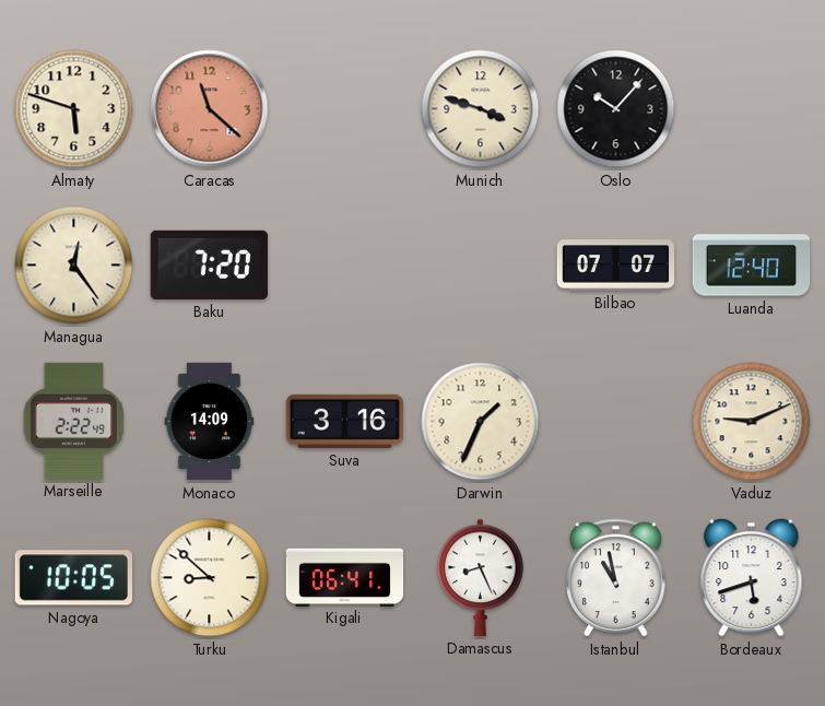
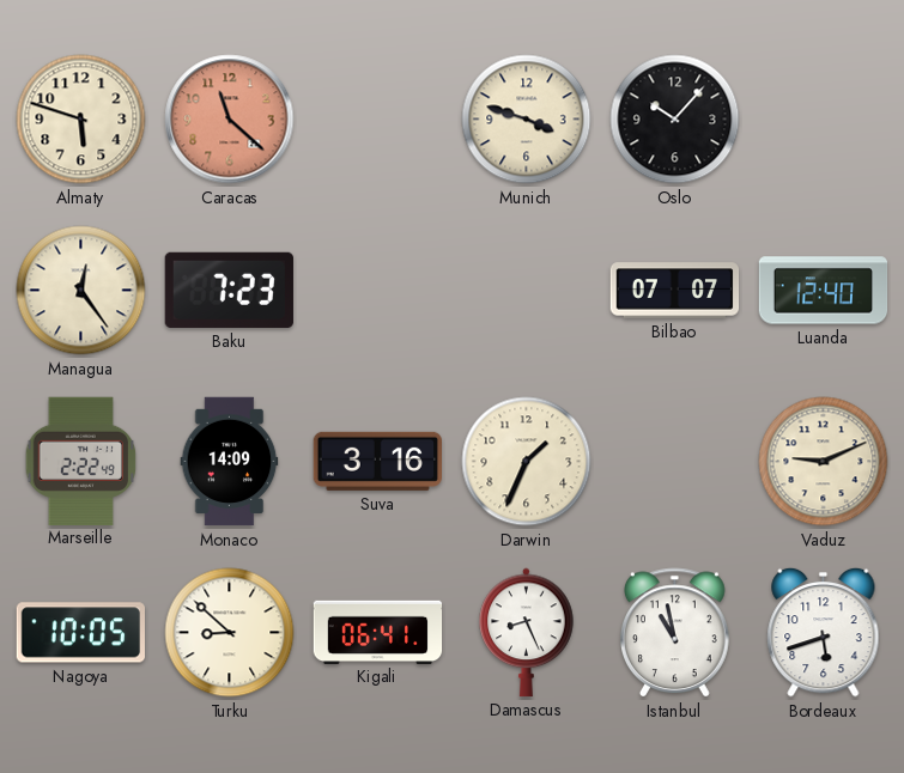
Baku: 7:20 -> 7:23
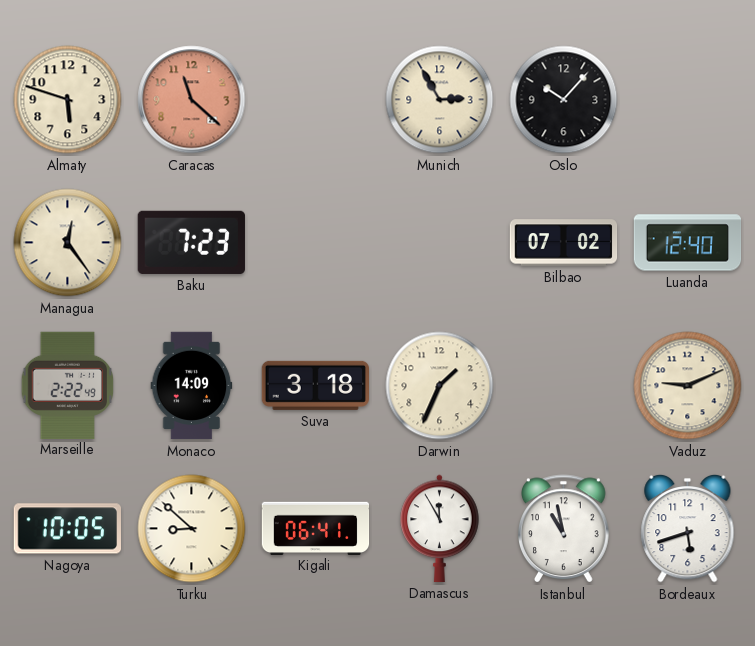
Munich: 3:48 -> 2:55
Bilbao: 07:07 -> 07:02
Suva: 3:16 -> 3:18
Damascus: 8:26 -> 11:55
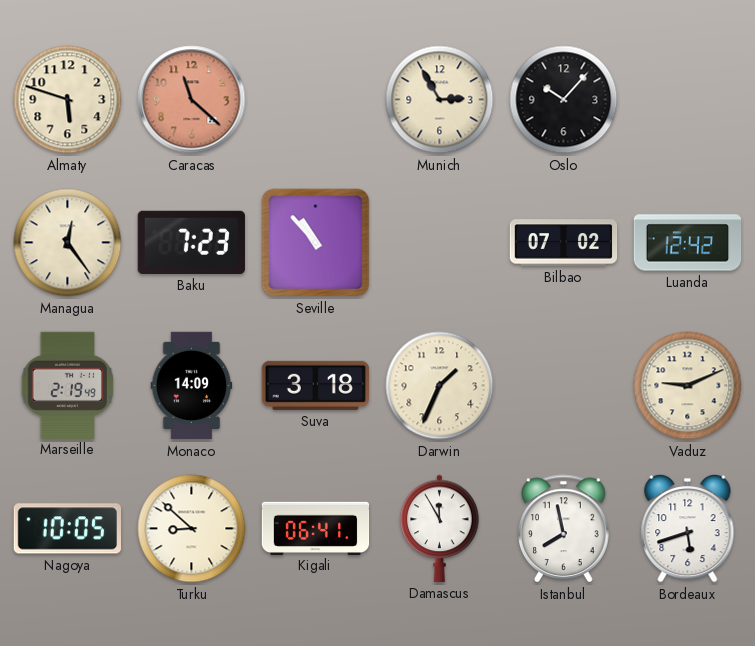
Seville: none -> 10:53
Luanda: 12:40 -> 12:42
Marseille: 2:22 -> 2:19
Istanbul: 10:58 -> 7:58
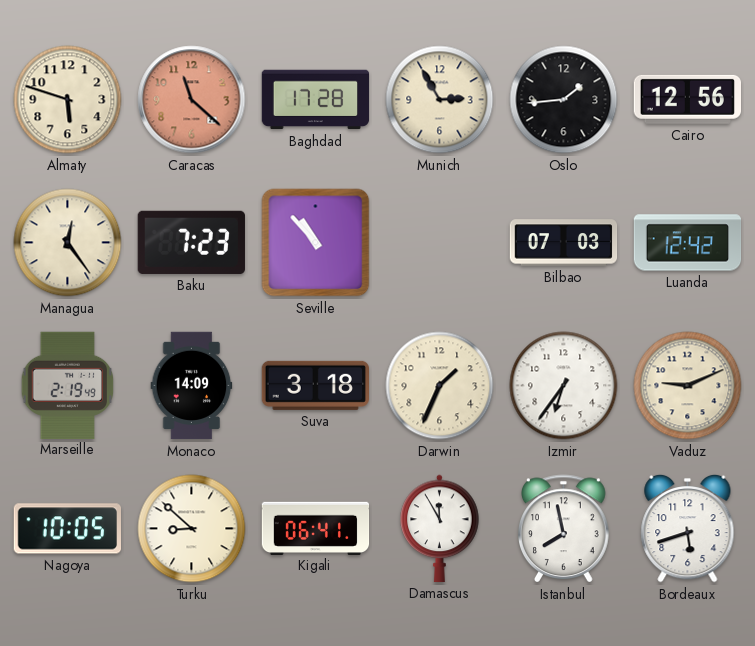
Baghdad: none -> 17:28
Oslo: 10:07 -> 1:44
Cairo: none -> 12:56
Bilbao: 07:02 -> 07:03
Izmir: none -> 6:36
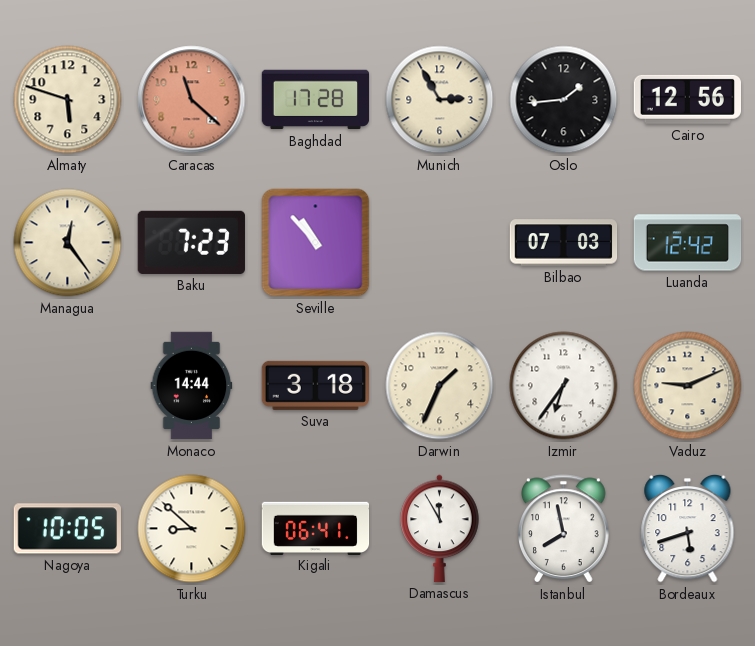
Marseille: 2:19 -> none
Monaco: 14:09 -> 14:44
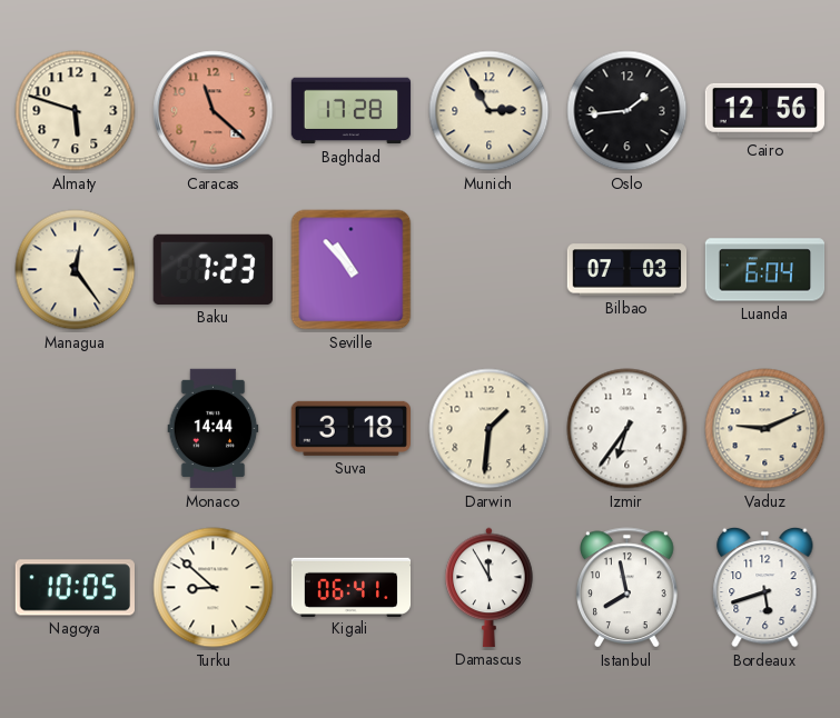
Luanda: 12:42 -> 6:04
Darwin: 1:34 -> 1:31
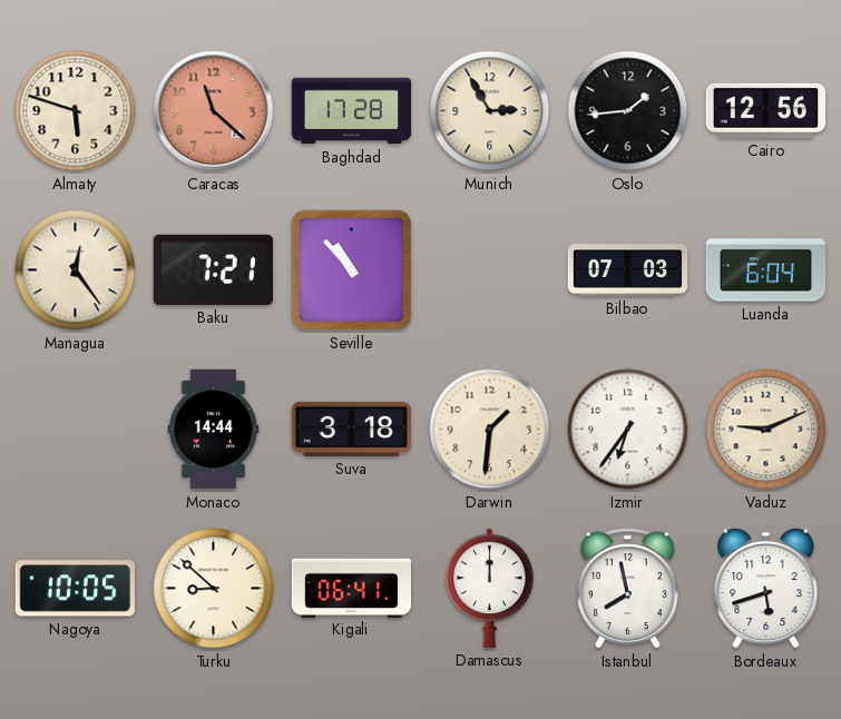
Baku: 7:23 -> 7:21
Damascus: 11:55 -> 12:00
